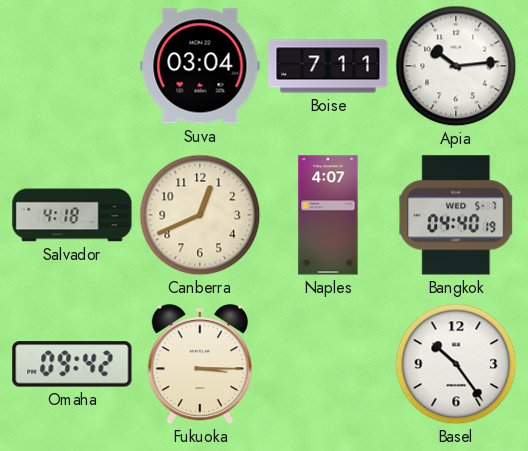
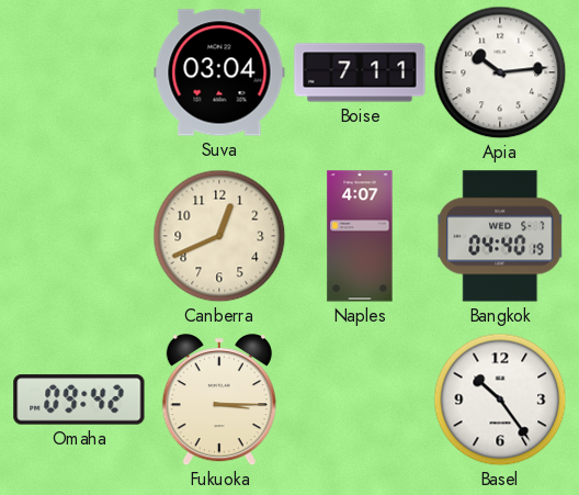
Salvador: 4:18 -> none
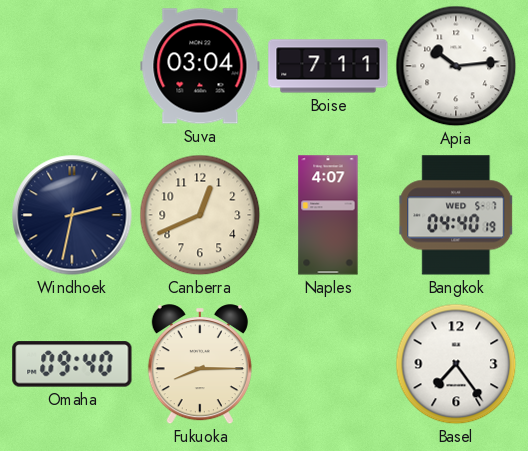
Windhoek: none -> 2:32
Omaha: 09:42 -> 09:40
Fukuoka: 3:15 -> 8:15
Basel: 10:24 -> 7:24
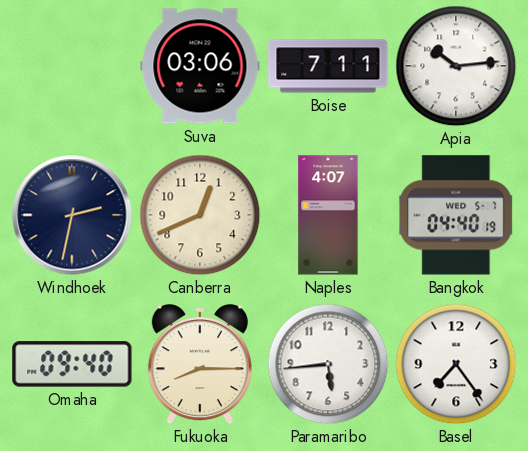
Suva: 03:04 -> 03:06
Paramaribo: none -> 5:44
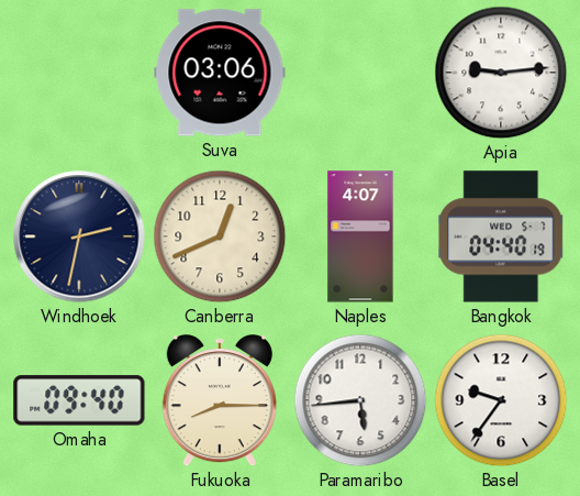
Boise: 7:11 -> none
Apia: 10:14 -> 9:14
Basel: 7:24 -> 9:36
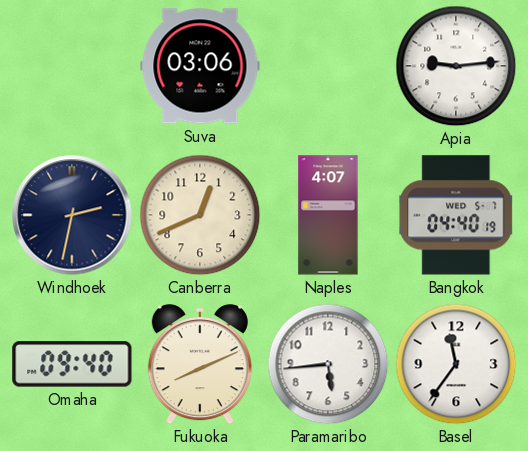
Fukuoka: 8:15 -> 8:11
Basel: 9:36 -> 11:36
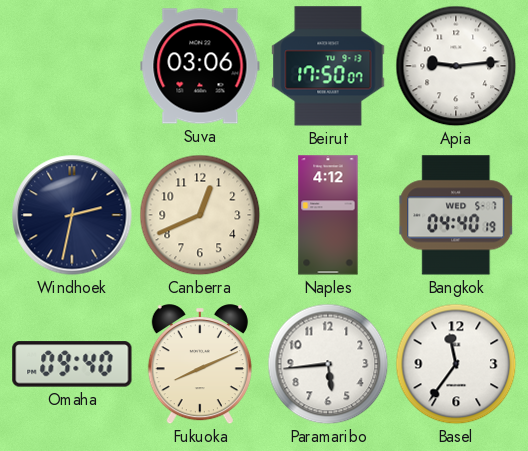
Beirut: none -> 17:50
Naples: 4:07 -> 4:12
